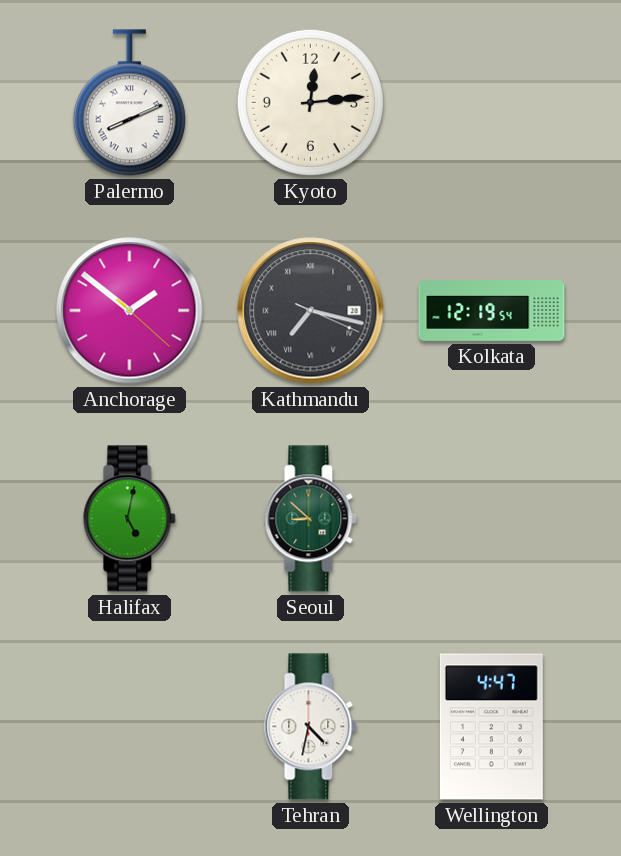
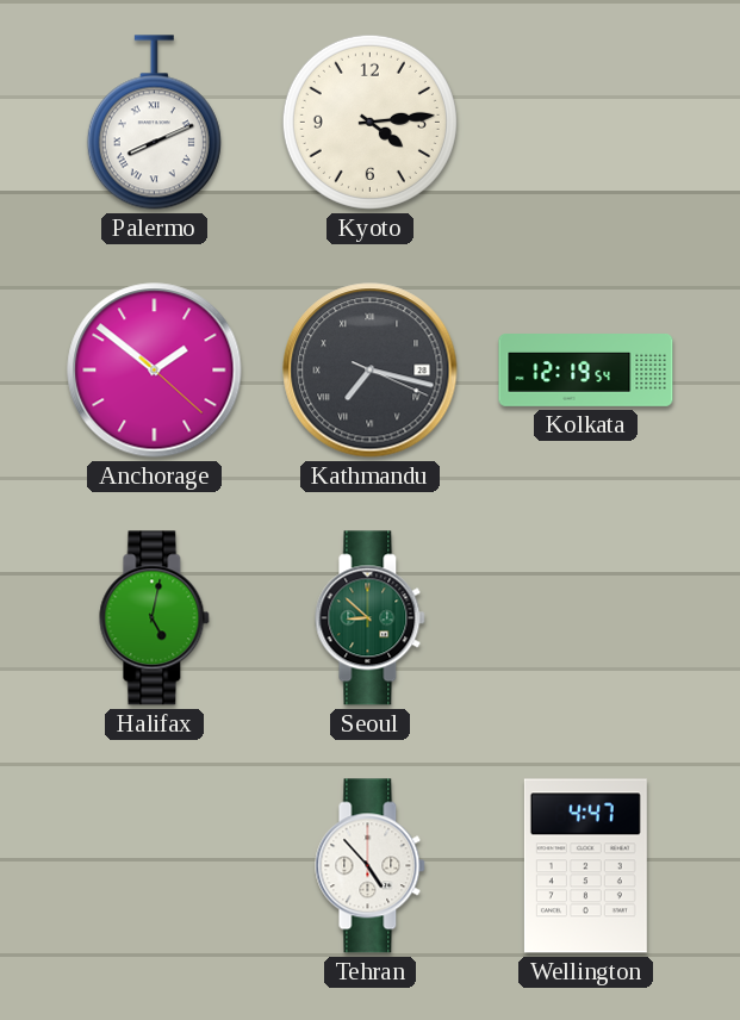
Kyoto: 12:14 -> 4:14
Tehran: 4:32 -> 4:53
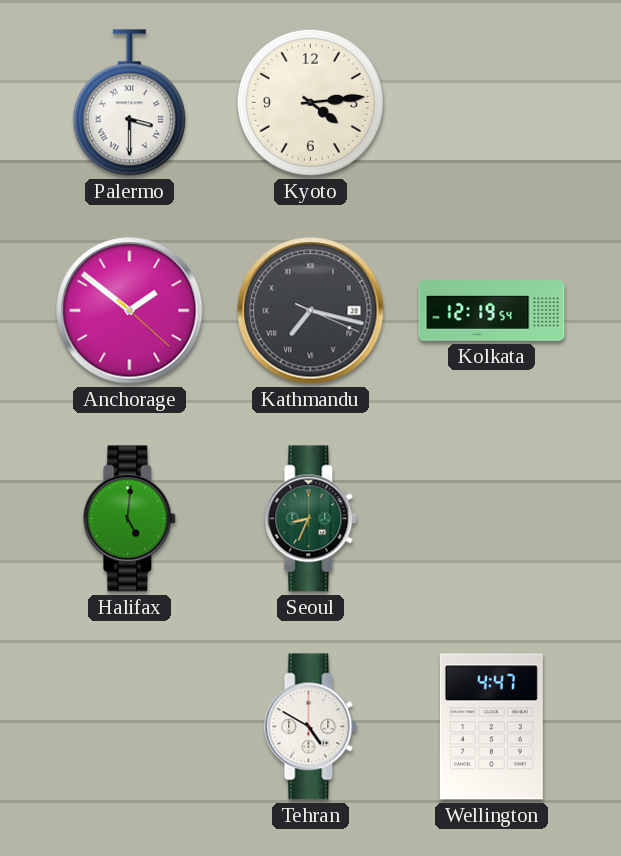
Palermo: 8:11 -> 3:30
Halifax: 5:02 -> 5:01
Seoul: 8:52 -> 8:34
Tehran: 4:53 -> 4:50
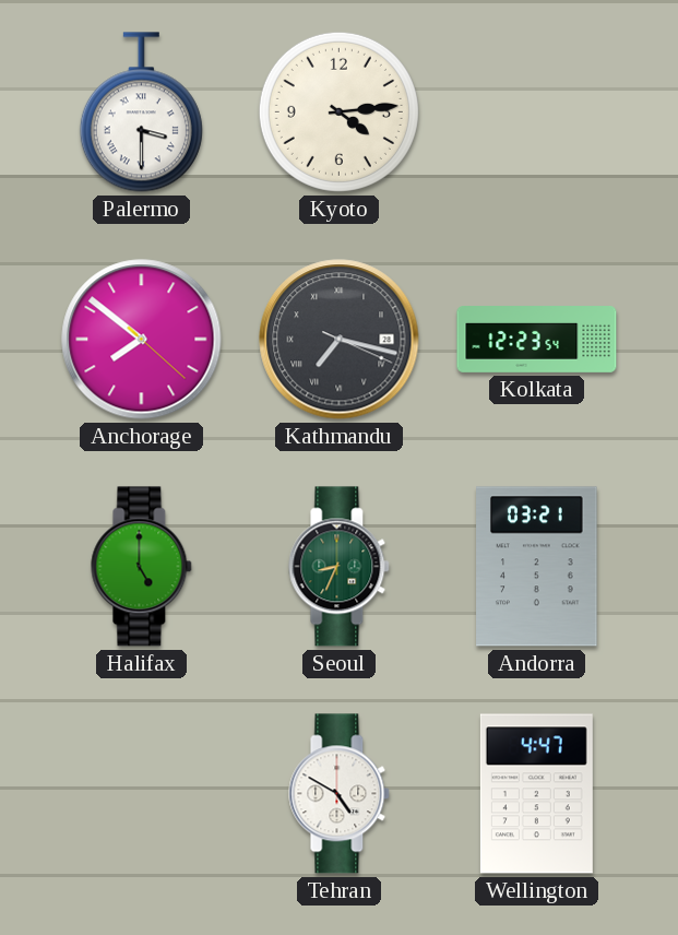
Anchorage: 1:51 -> 7:51
Kolkata: 12:19 -> 12:23
Halifax: 5:01 -> 5:00
Andorra: none -> 03:21
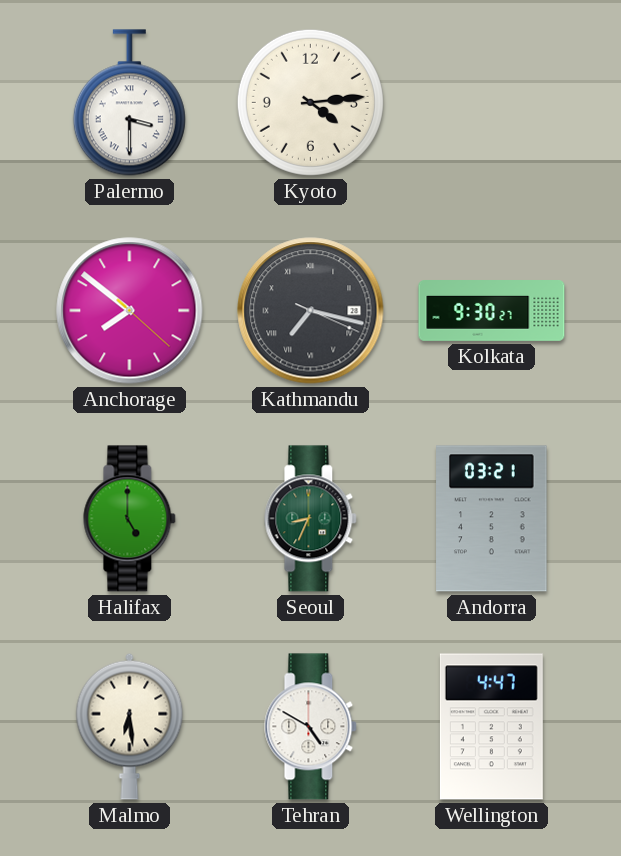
Kolkata: 12:23 -> 9:30
Malmo: none -> 6:29
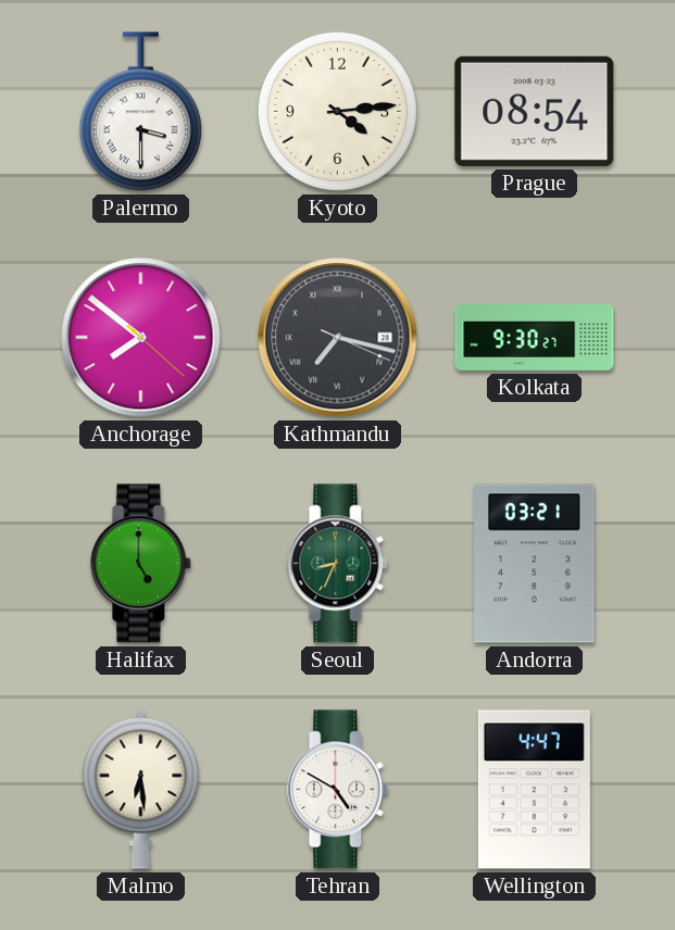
Prague: none -> 08:54
